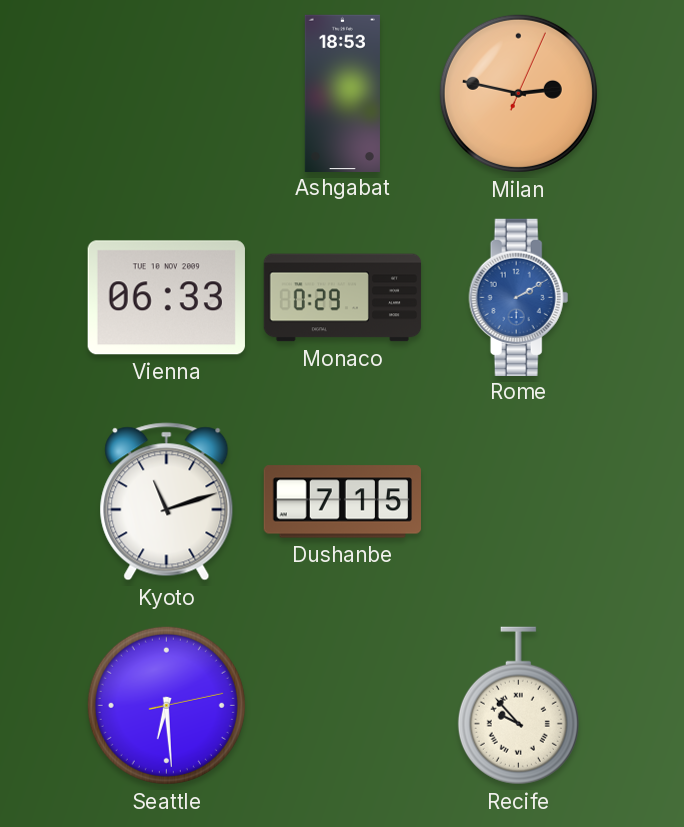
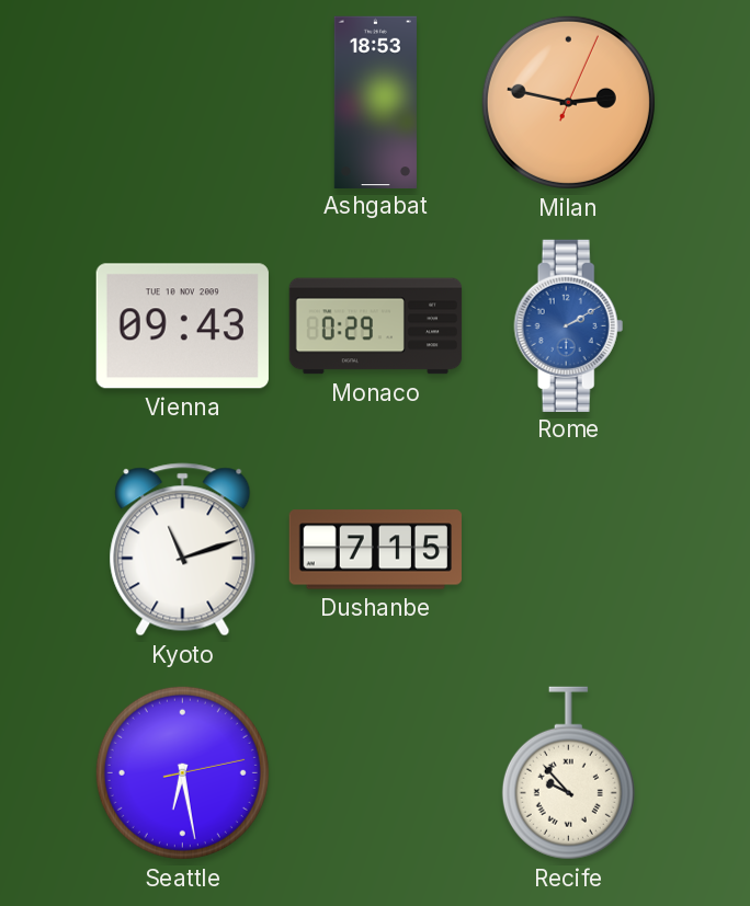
Vienna: 06:33 -> 09:43
Seattle: 6:29 -> 6:28
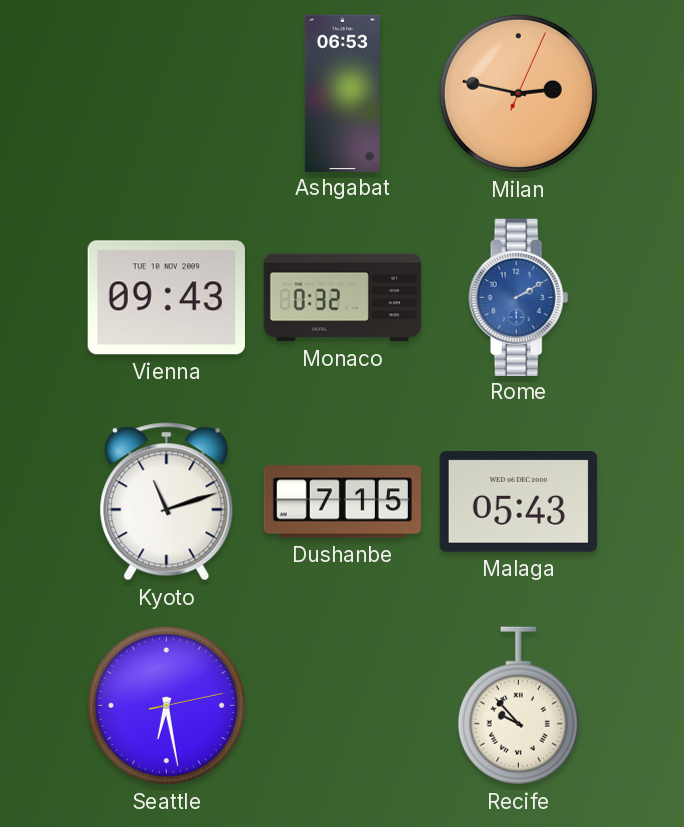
Ashgabat: 18:53 -> 06:53
Monaco: 0:29 -> 0:32
Malaga: none -> 05:43
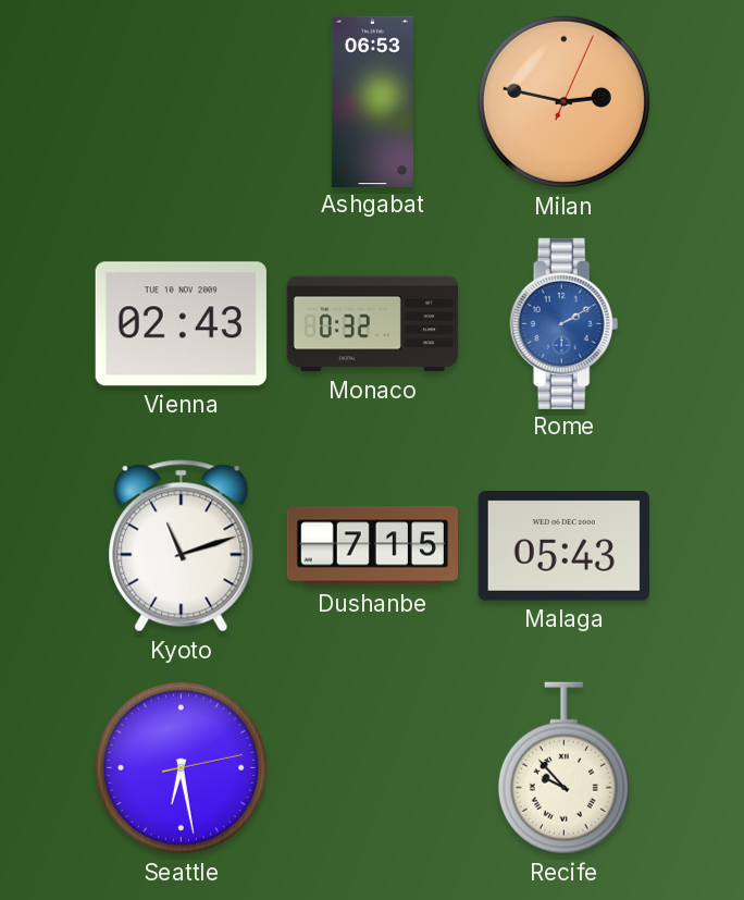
Vienna: 09:43 -> 02:43
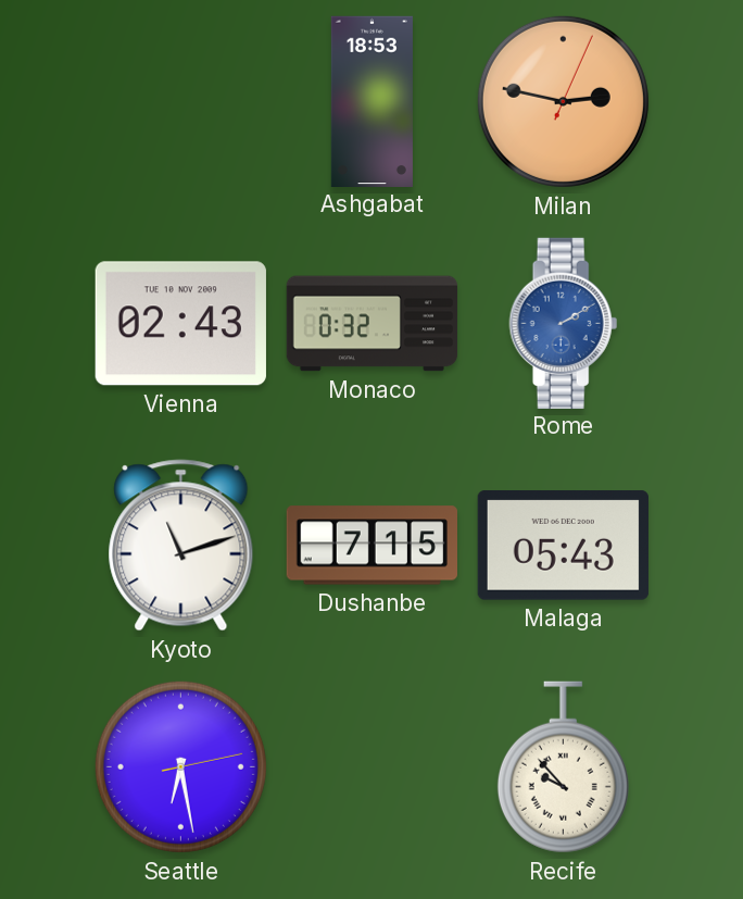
Ashgabat: 06:53 -> 18:53
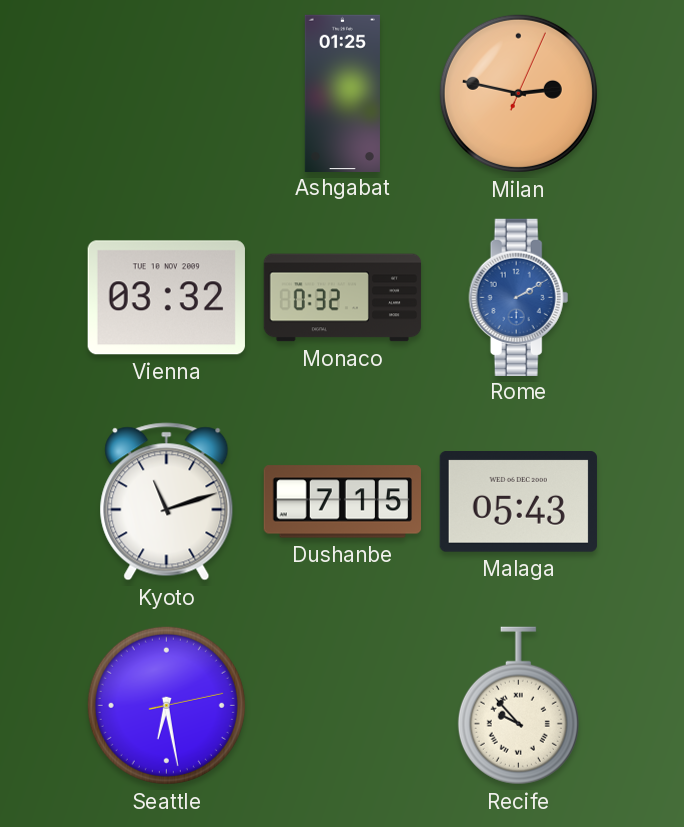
Ashgabat: 18:53 -> 01:25
Vienna: 02:43 -> 03:32
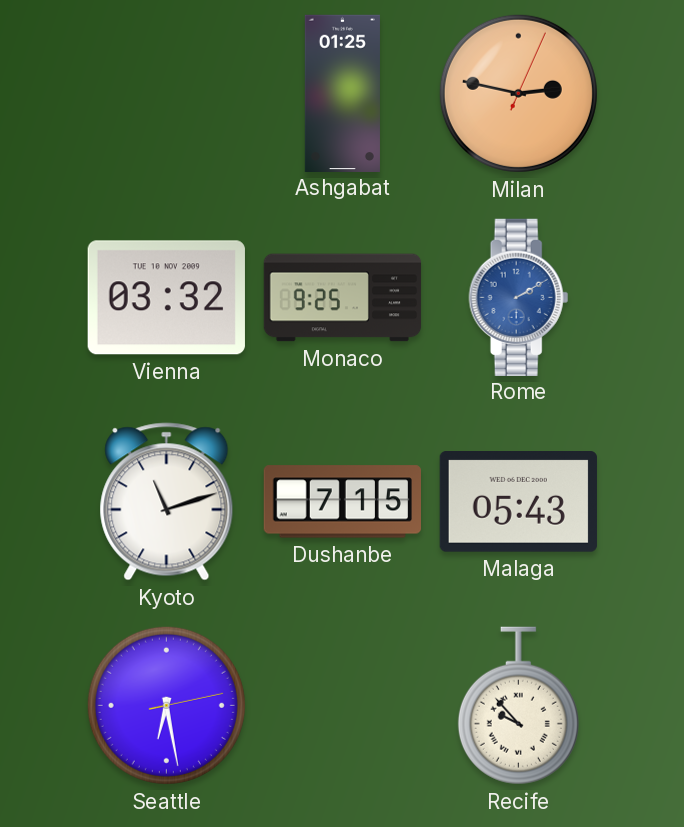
Monaco: 0:32 -> 9:25
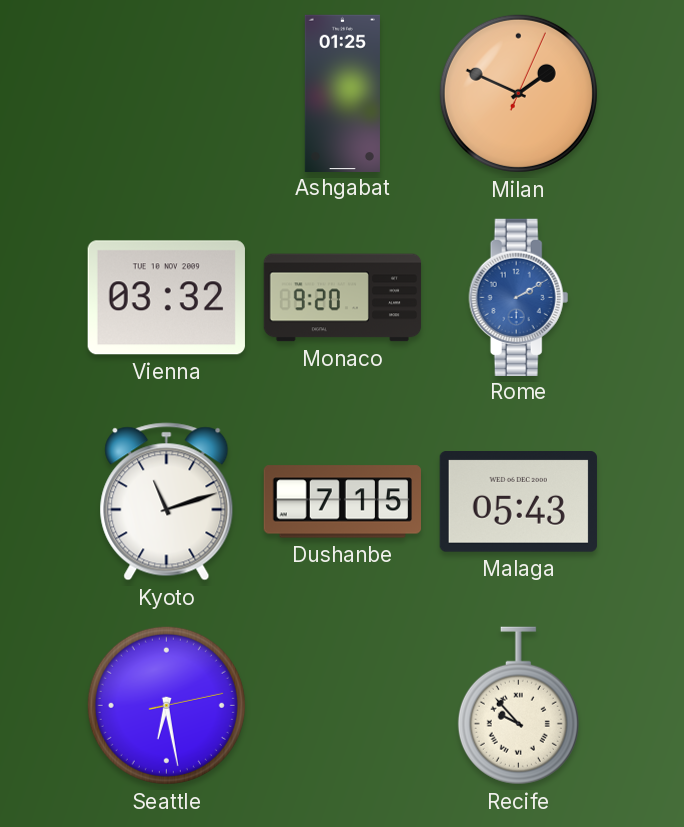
Milan: 2:47 -> 1:49
Monaco: 9:25 -> 9:20
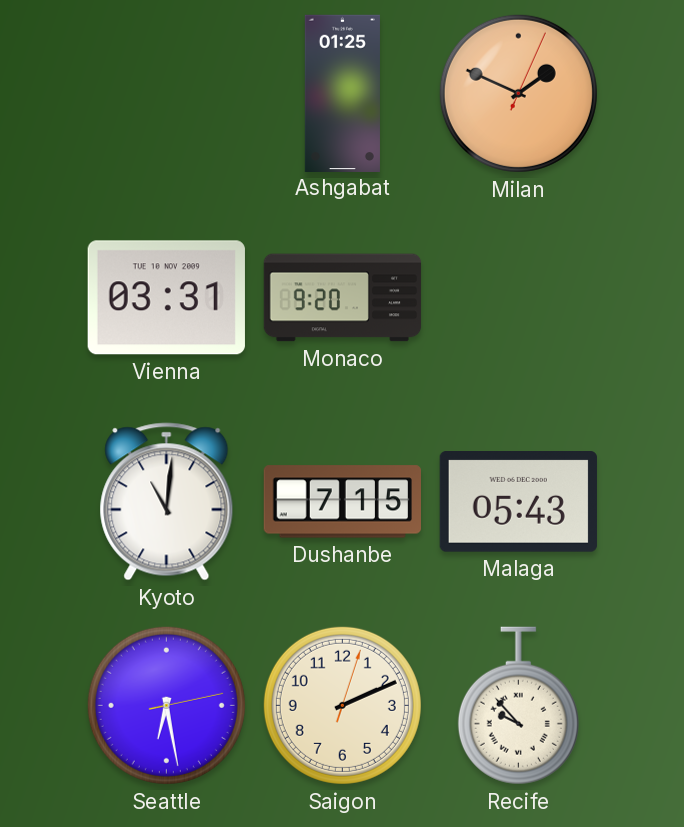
Vienna: 03:32 -> 03:31
Rome: 2:10 -> none
Kyoto: 11:12 -> 11:01
Saigon: none -> 2:11
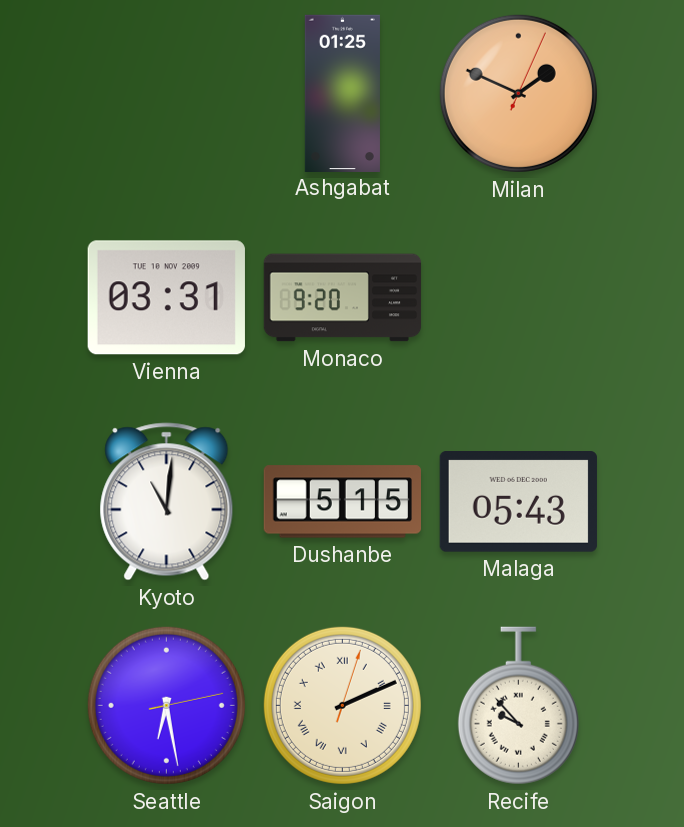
Dushanbe: 7:15 -> 5:15
Saigon numerals: Arabic -> Roman
